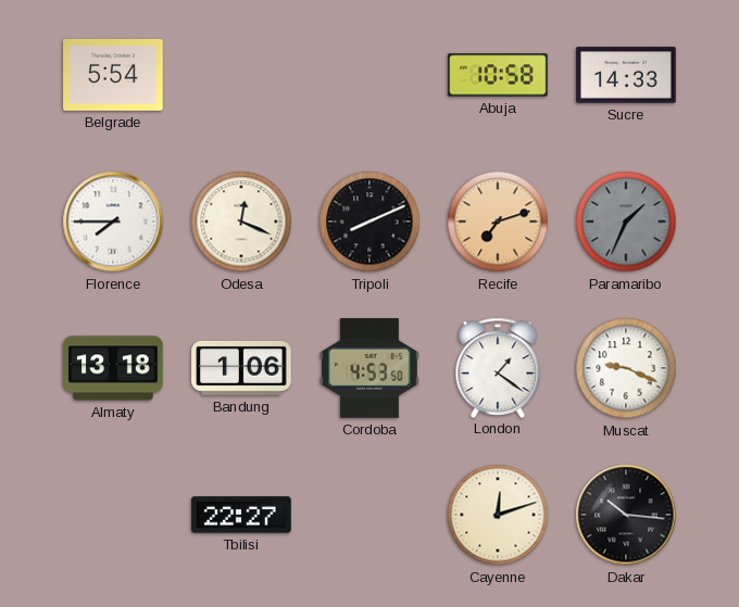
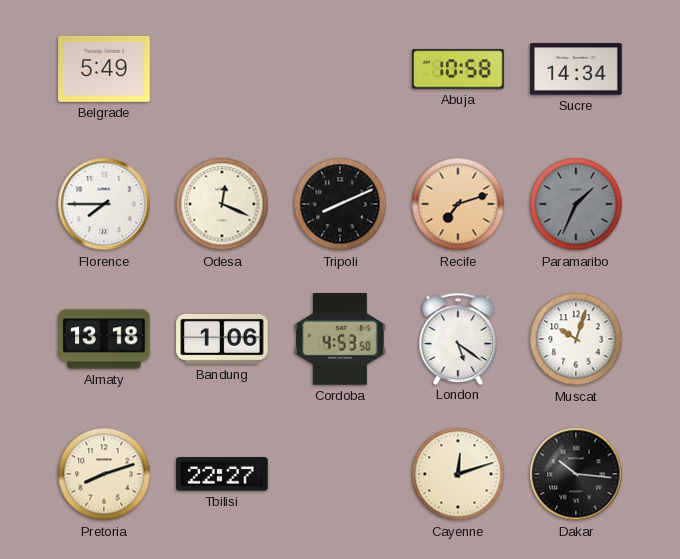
Belgrade: 5:54 -> 5:49
Sucre: 14:33 -> 14:34
London: 1:21 -> 5:21
Muscat: 9:19 -> 10:03
Pretoria: none -> 8:12
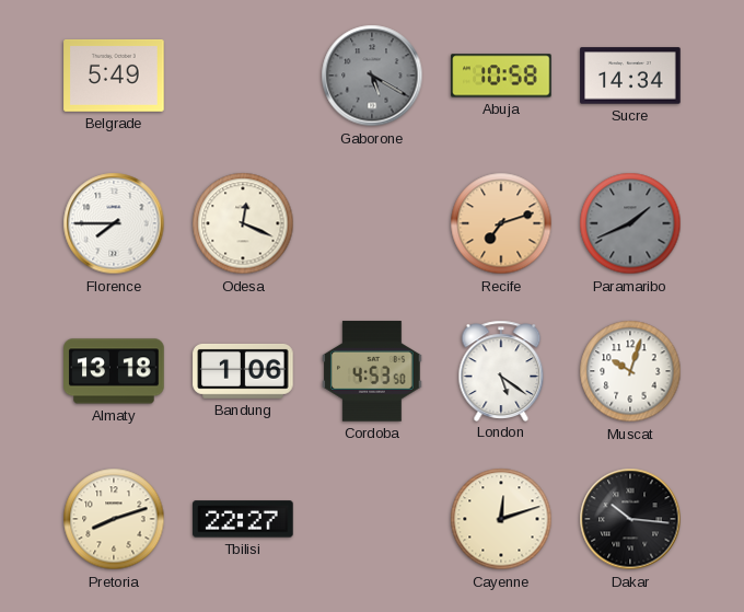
Gaborone: none -> 5:20
Tripoli: 8:11 -> none
Paramaribo: 1:34 -> 1:41
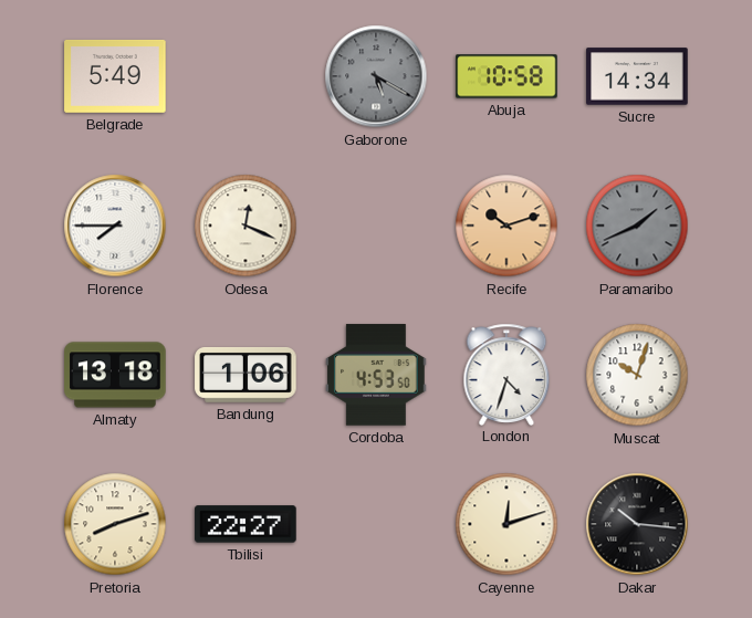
Recife: 7:12 -> 10:12
London: 5:21 -> 4:33
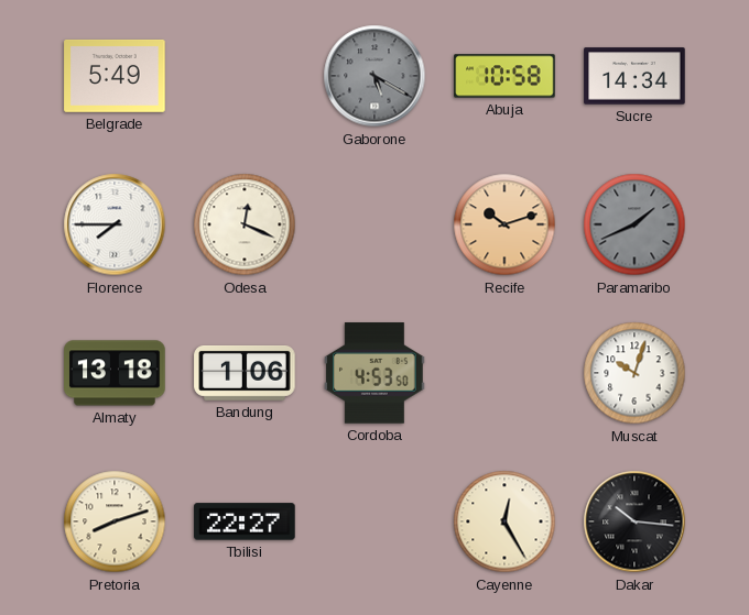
London: 4:33 -> none
Cayenne: 12:12 -> 12:25
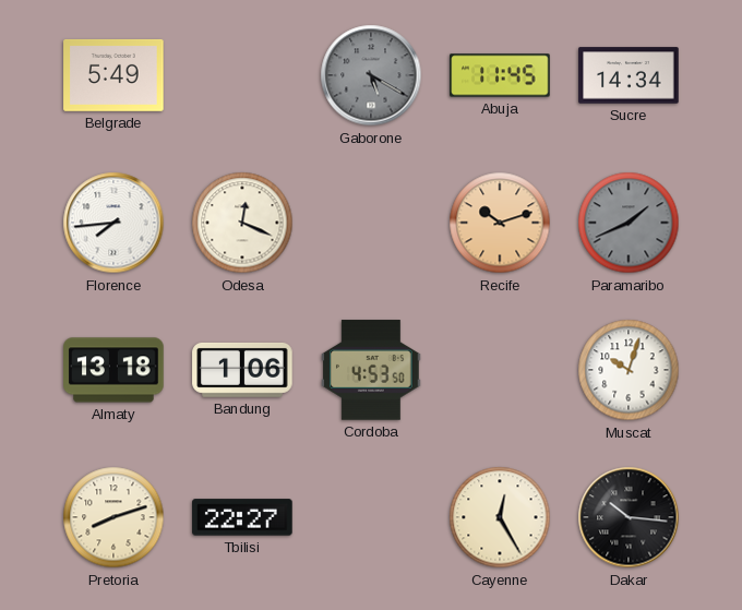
Abuja: 10:58 -> 11:45
Florence: 7:45 -> 7:44
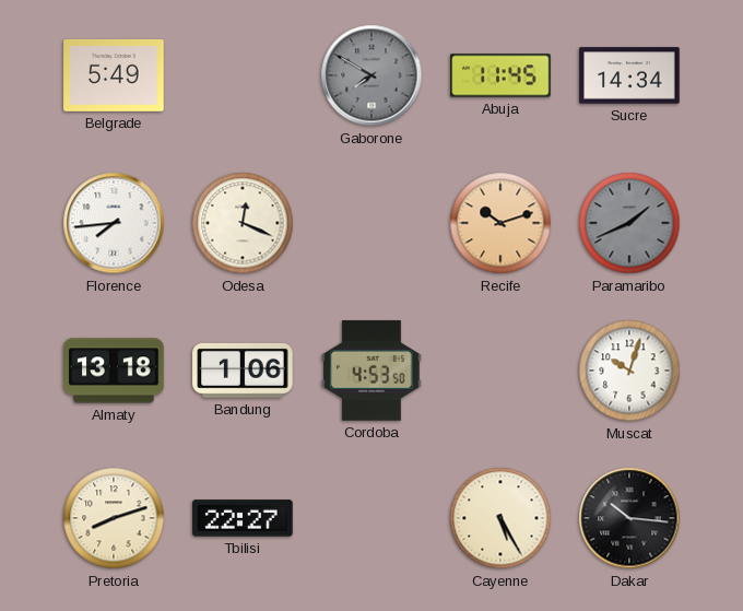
Gaborone: 5:20 -> 7:50
Cayenne: 12:25 -> 5:25
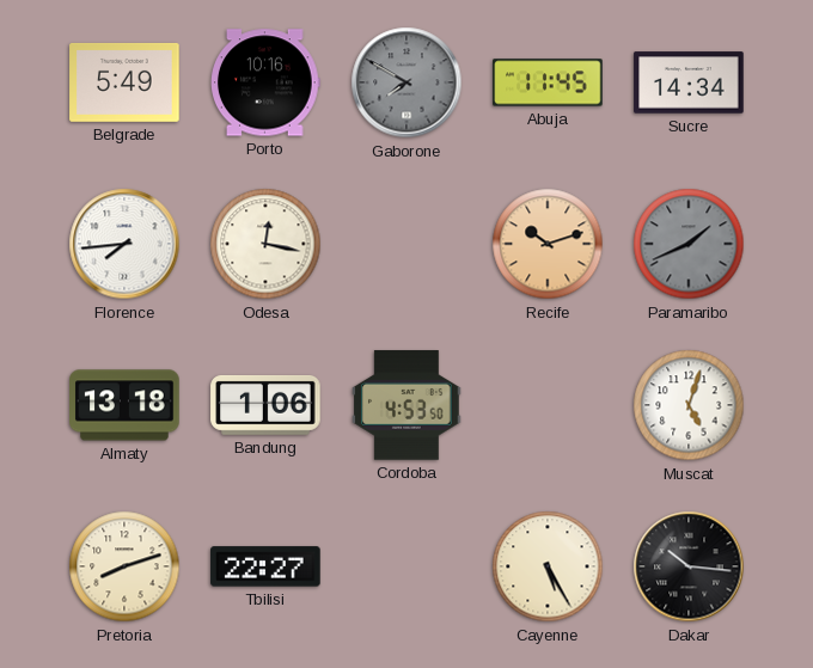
Porto: none -> 10:16
Odesa: 12:19 -> 12:17
Muscat: 10:03 -> 5:03
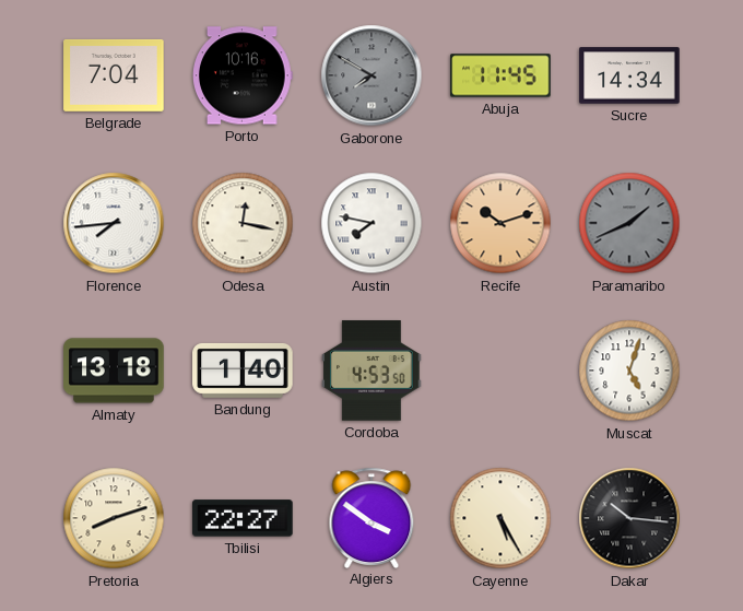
Belgrade: 5:49 -> 7:04
Austin: none -> 7:47
Bandung: 1:06 -> 1:40
Algiers: none -> 3:51
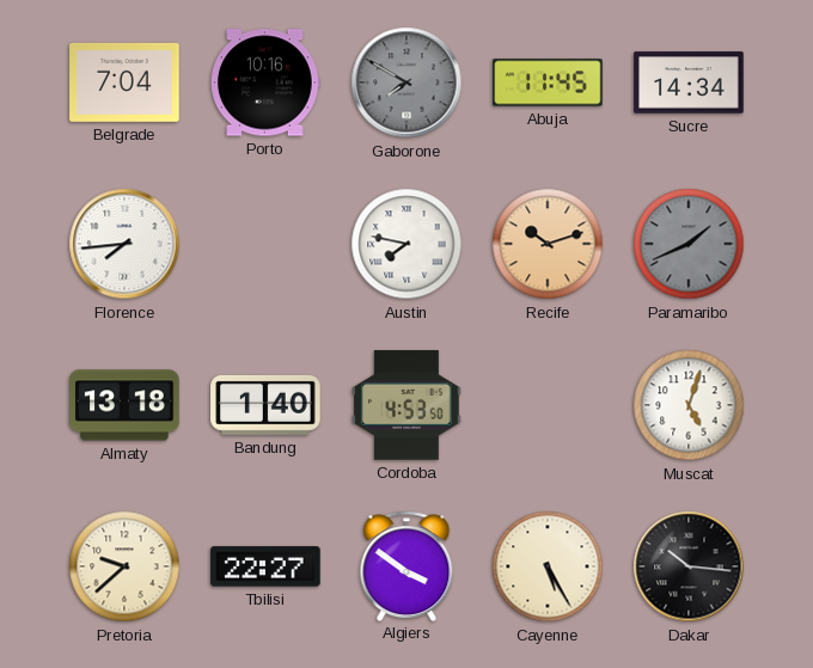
Odesa: 12:17 -> none
Pretoria: 8:12 -> 9:38
